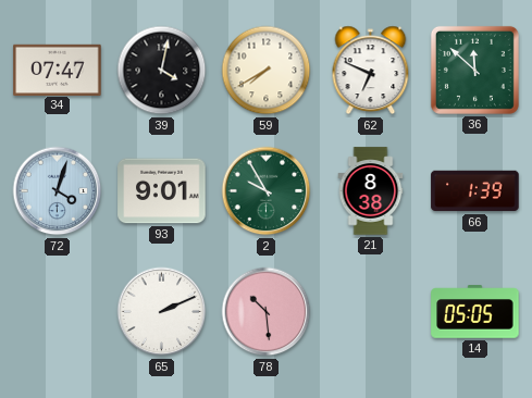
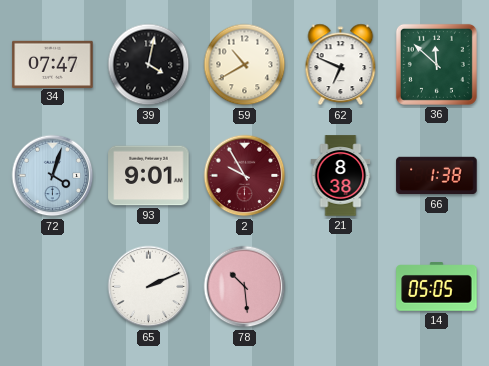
59: 7:40 -> 10:40
2 dial: green -> burgundy
66: 1:39 -> 1:38
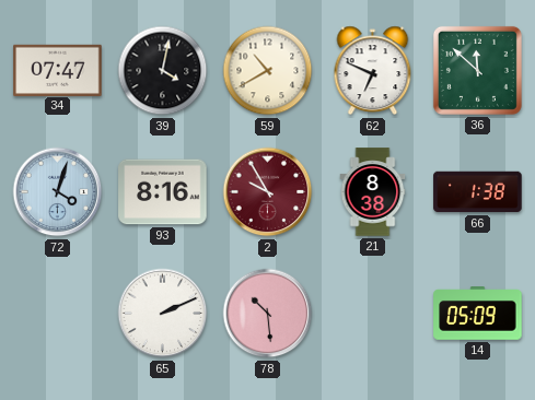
93: 9:01 -> 8:16
14: 05:05 -> 05:09
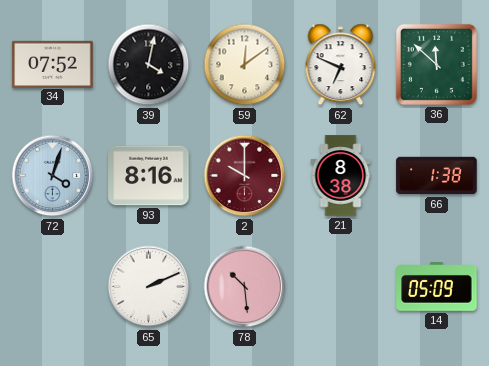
34: 07:47 -> 07:52
59: 10:40 -> 12:09
2: 9:55 -> 10:00
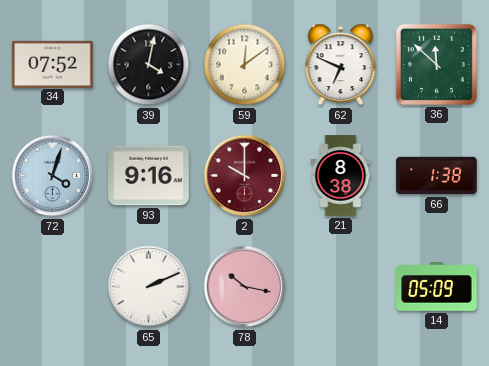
93: 8:16 -> 9:16
78: 10:29 -> 10:17
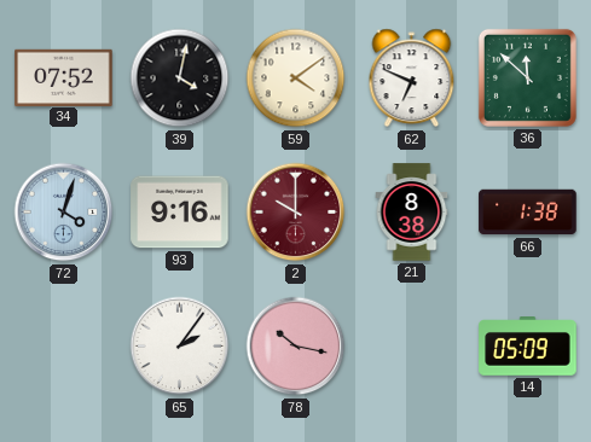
59: 12:09 -> 4:09
65: 2:11 -> 2:06
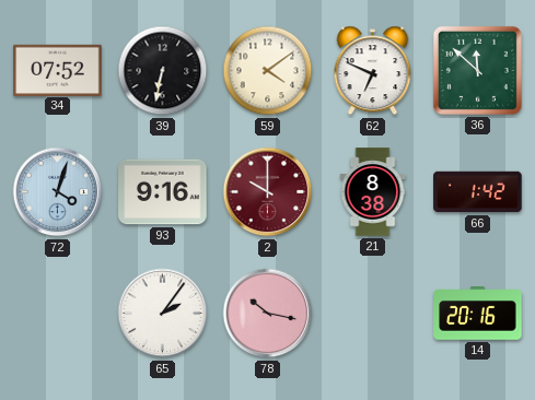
39: 4:02 -> 6:32
66: 1:38 -> 1:42
14: 05:09 -> 20:16
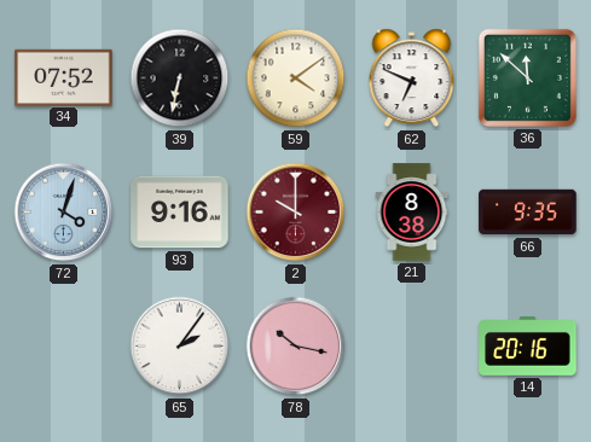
66: 1:42 -> 9:35
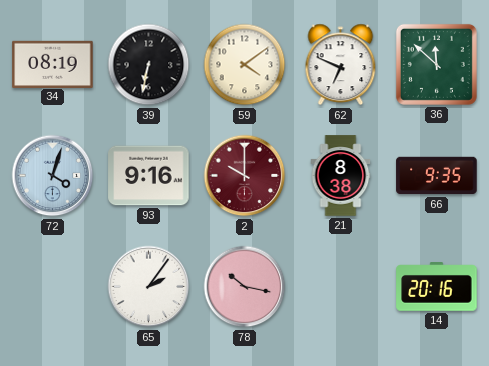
34: 07:52 -> 08:19
